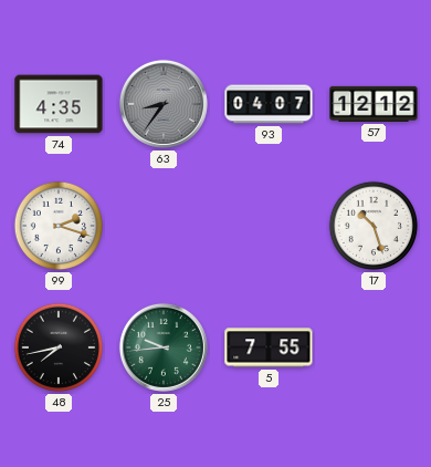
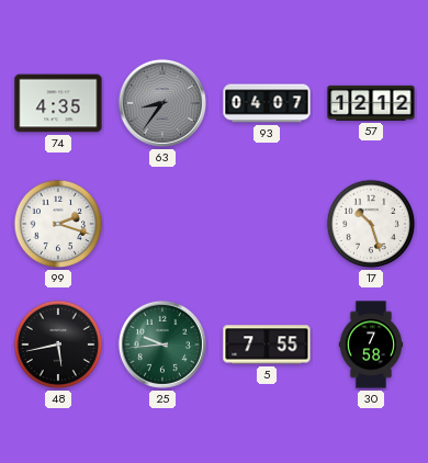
48: 7:43 -> 5:43
30: none -> 7:58
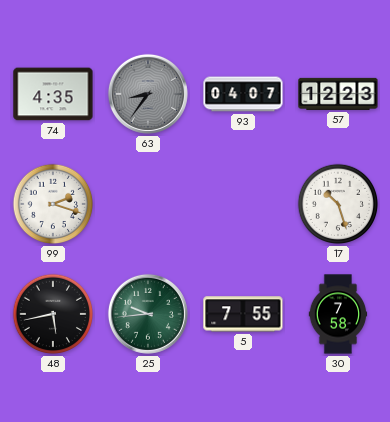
57: 12:12 -> 12:23
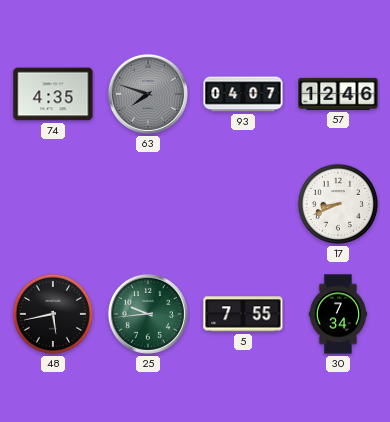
63: 8:36 -> 7:48
57: 12:23 -> 12:46
99: 2:18 -> none
17: 10:27 -> 8:41
30: 7:58 -> 7:34
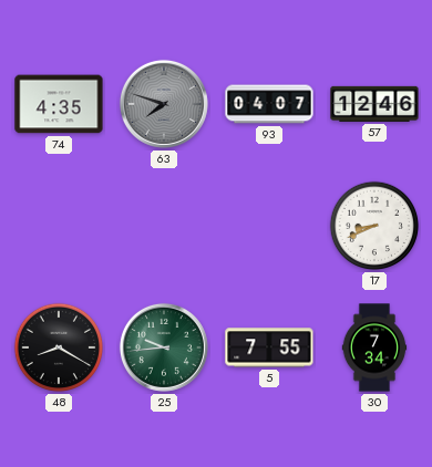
48: 5:43 -> 8:20
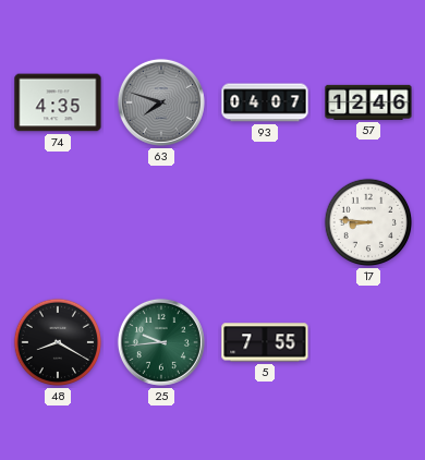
17: 8:41 -> 8:46
30: 7:34 -> none
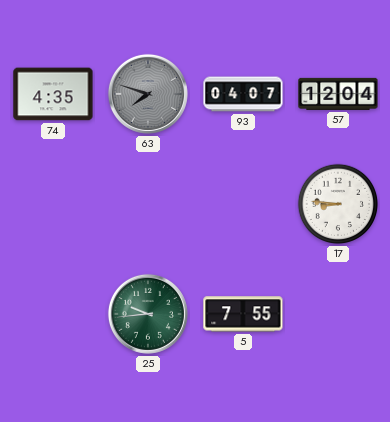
57: 12:46 -> 12:04
48: 8:20 -> none
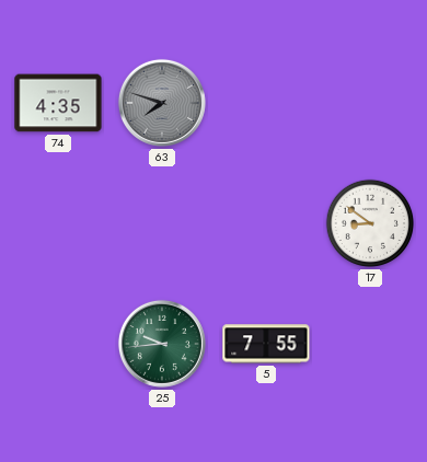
93: 04:07 -> none
57: 12:04 -> none
17: 8:46 -> 8:51
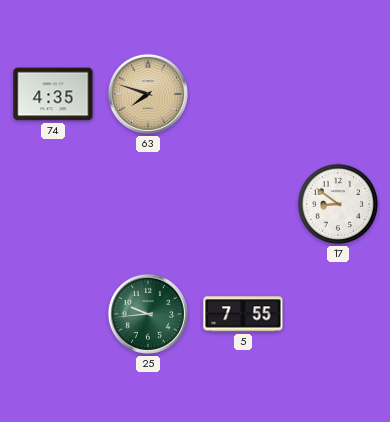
63 dial: grey -> champagne
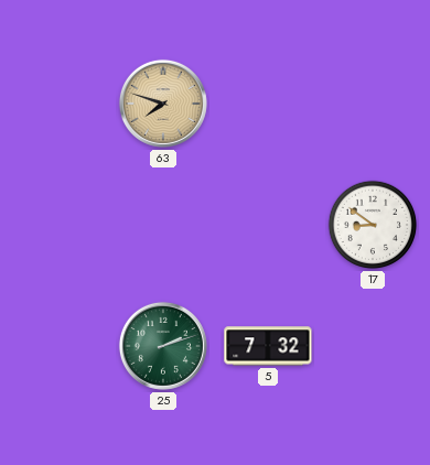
74: 4:35 -> none
25: 9:44 -> 2:12
5: 7:55 -> 7:32
